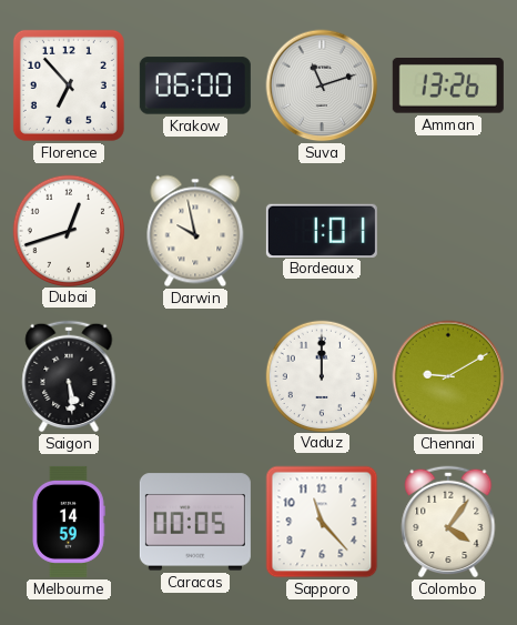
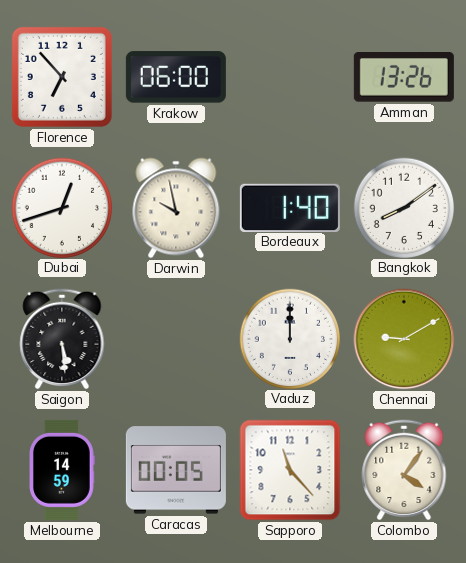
Suva: 11:12 -> none
Bordeaux: 1:01 -> 1:40
Bangkok: none -> 8:09
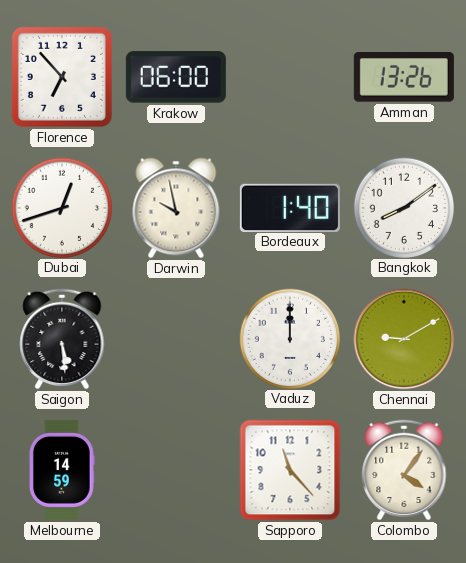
Caracas: 00:05 -> none
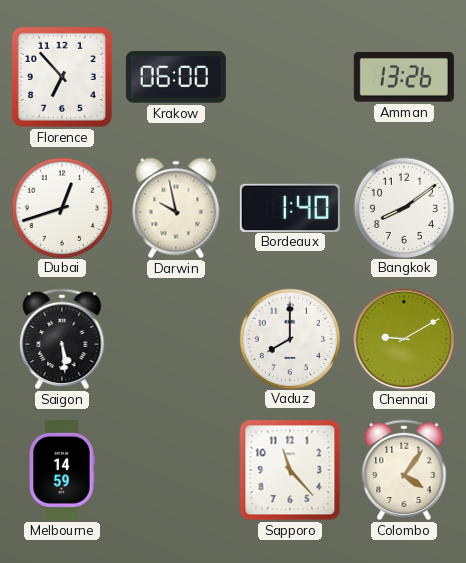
Vaduz: 12:00 -> 8:00
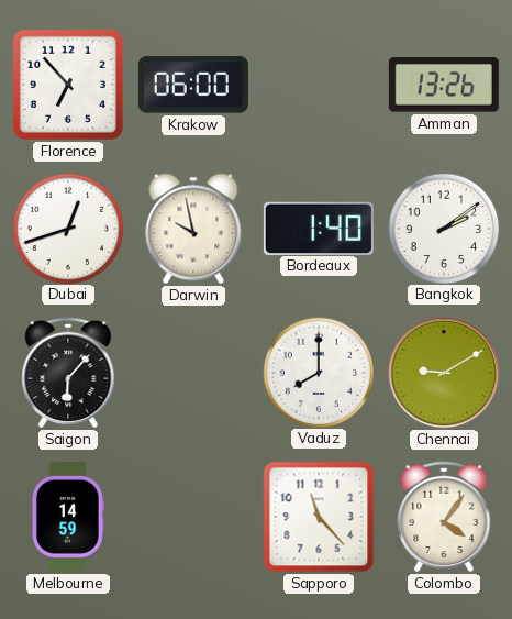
Bangkok: 8:09 -> 2:09
Saigon: 5:29 -> 6:07
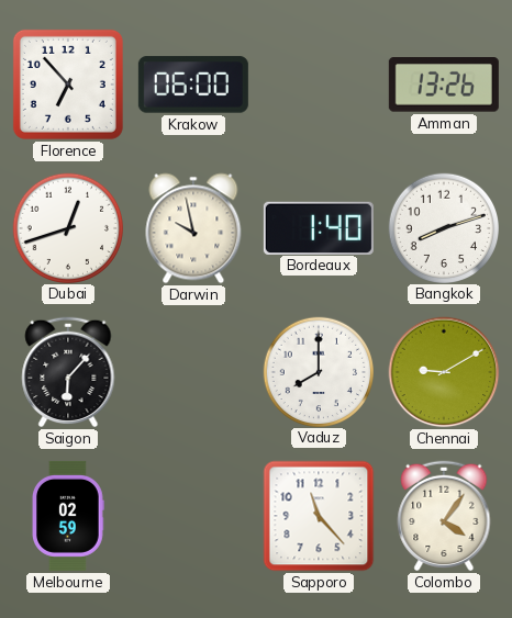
Bangkok: 2:09 -> 8:12
Melbourne: 14:59 -> 02:59
